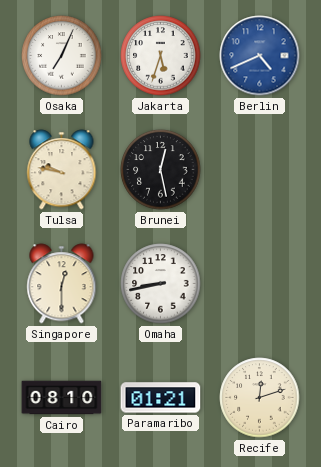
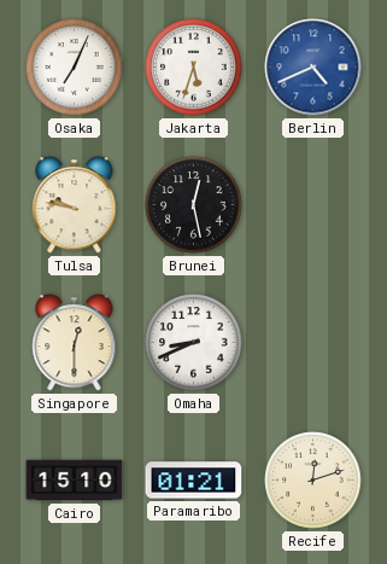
Omaha: 8:43 -> 8:41
Cairo: 08:10 -> 15:10
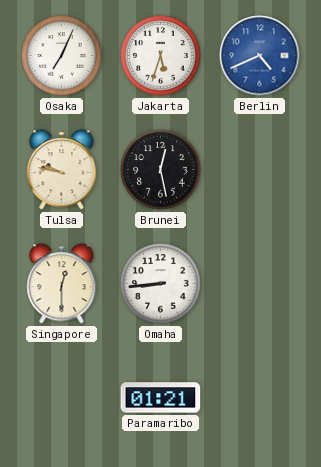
Omaha: 8:41 -> 8:44
Cairo: 15:10 -> none
Recife: 12:12 -> none
